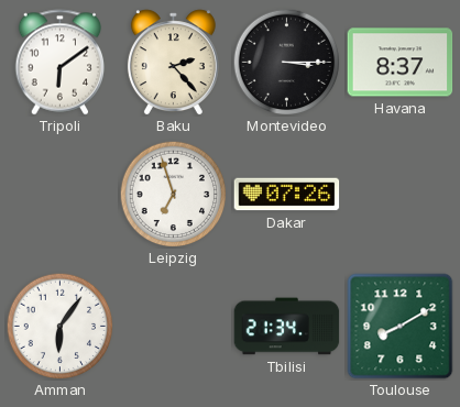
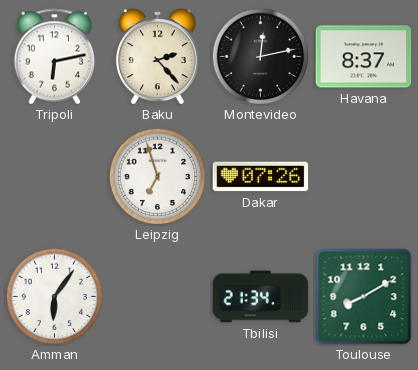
Tripoli: 6:09 -> 6:13
Montevideo: 3:15 -> 12:13
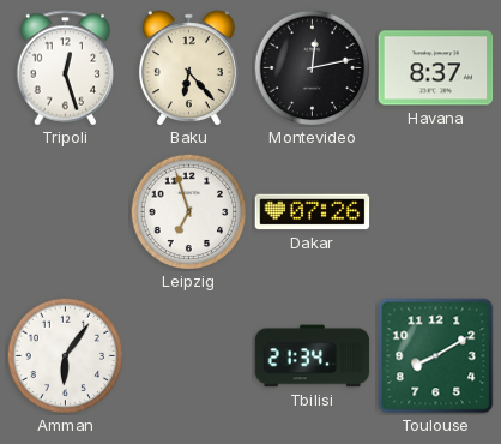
Tripoli: 6:13 -> 12:27
Baku: 2:23 -> 6:23
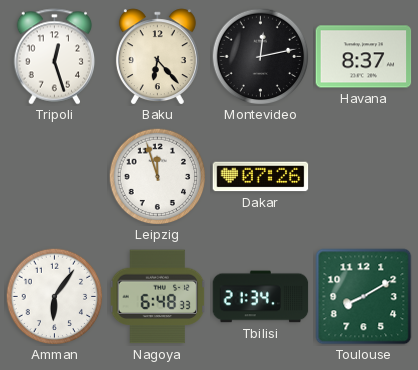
Leipzig: 6:57 -> 11:57
Nagoya: none -> 6:48
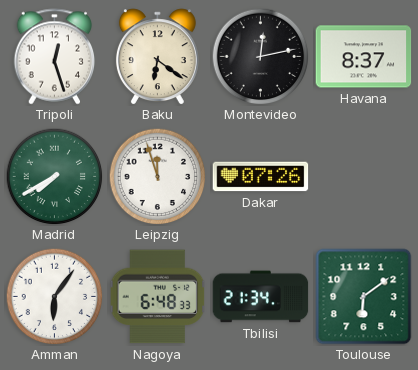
Baku: 6:23 -> 6:21
Madrid: none -> 7:40
Toulouse: 8:10 -> 6:09
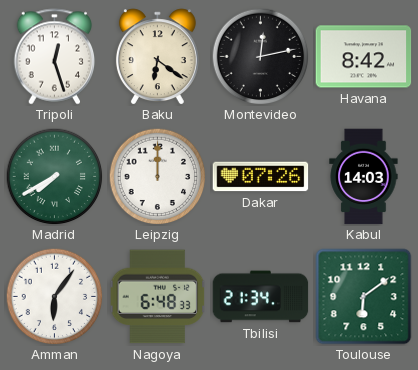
Havana: 8:37 -> 8:42
Leipzig: 11:57 -> 12:00
Kabul: none -> 14:03
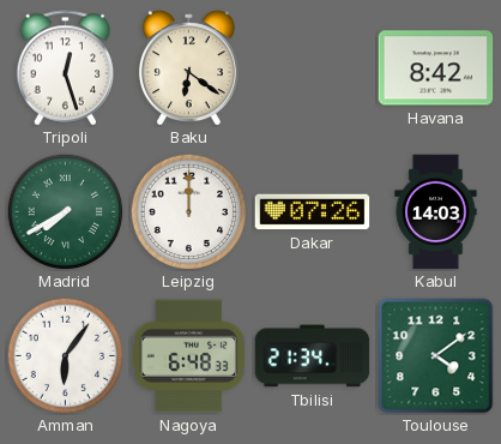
Montevideo: 12:13 -> none
Toulouse: 6:09 -> 4:09
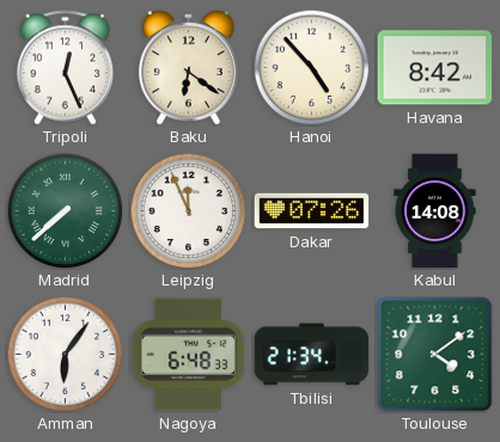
Tripoli: 12:27 -> 12:26
Hanoi: none -> 4:53
Madrid: 7:40 -> 7:38
Leipzig: 12:00 -> 11:56
Kabul: 14:03 -> 14:08
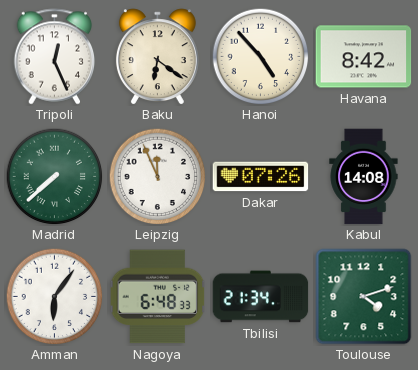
Toulouse: 4:09 -> 4:12
